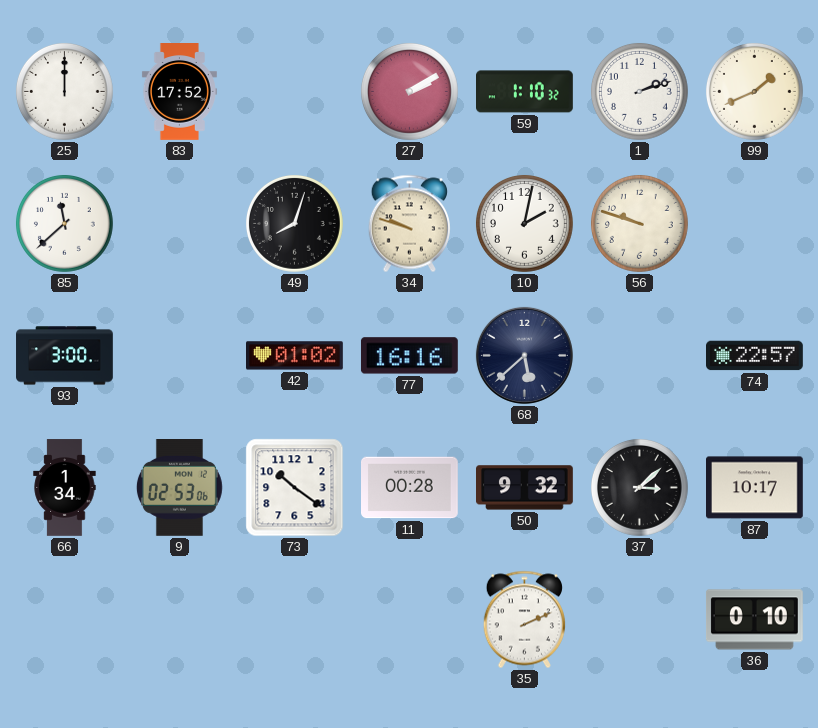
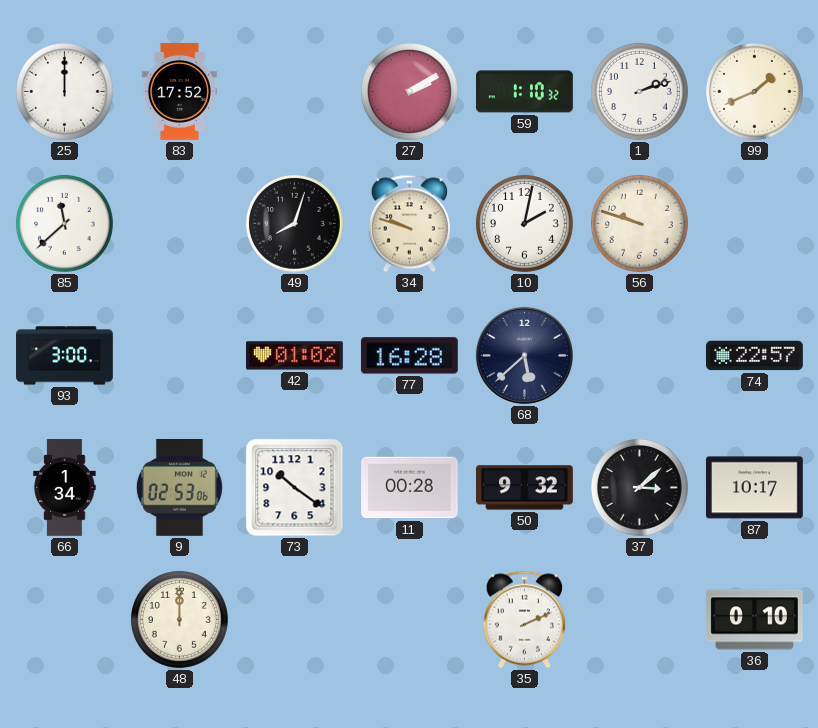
77: 16:16 -> 16:28
48: none -> 12:00
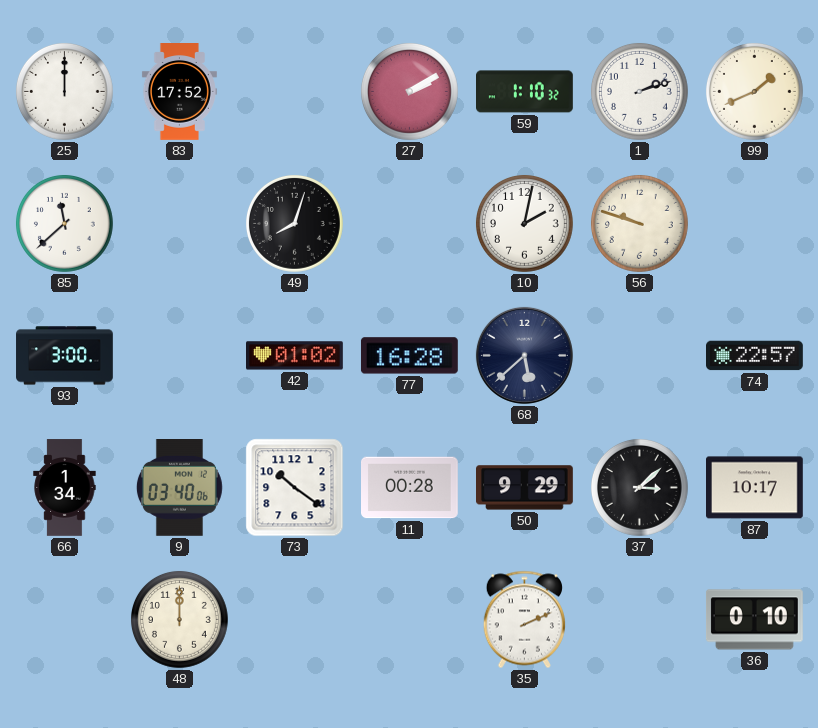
34: 9:48 -> none
9: 02:53 -> 03:40
50: 9:32 -> 9:29
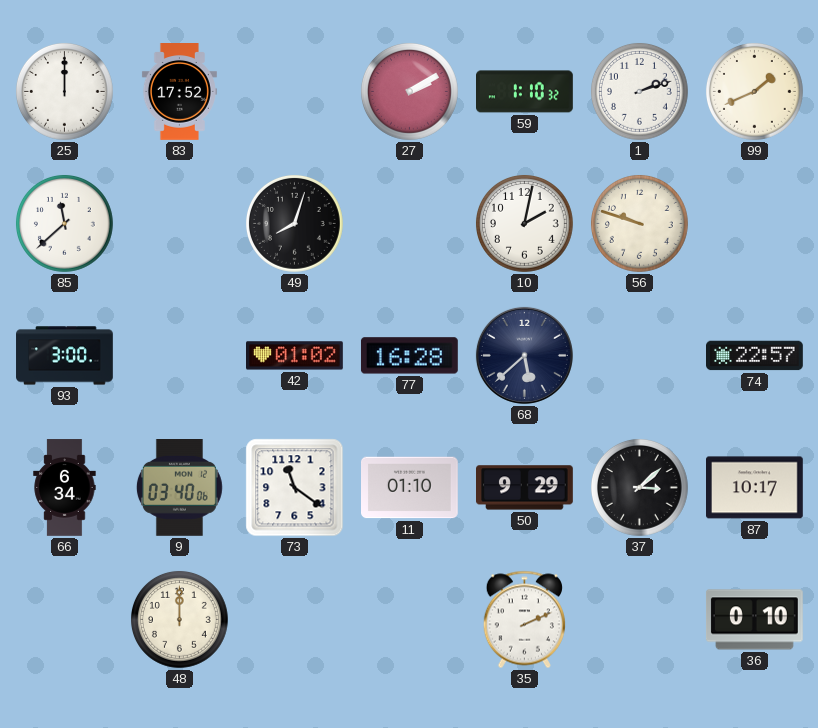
66: 1:34 -> 6:34
73: 10:21 -> 11:21
11: 00:28 -> 01:10
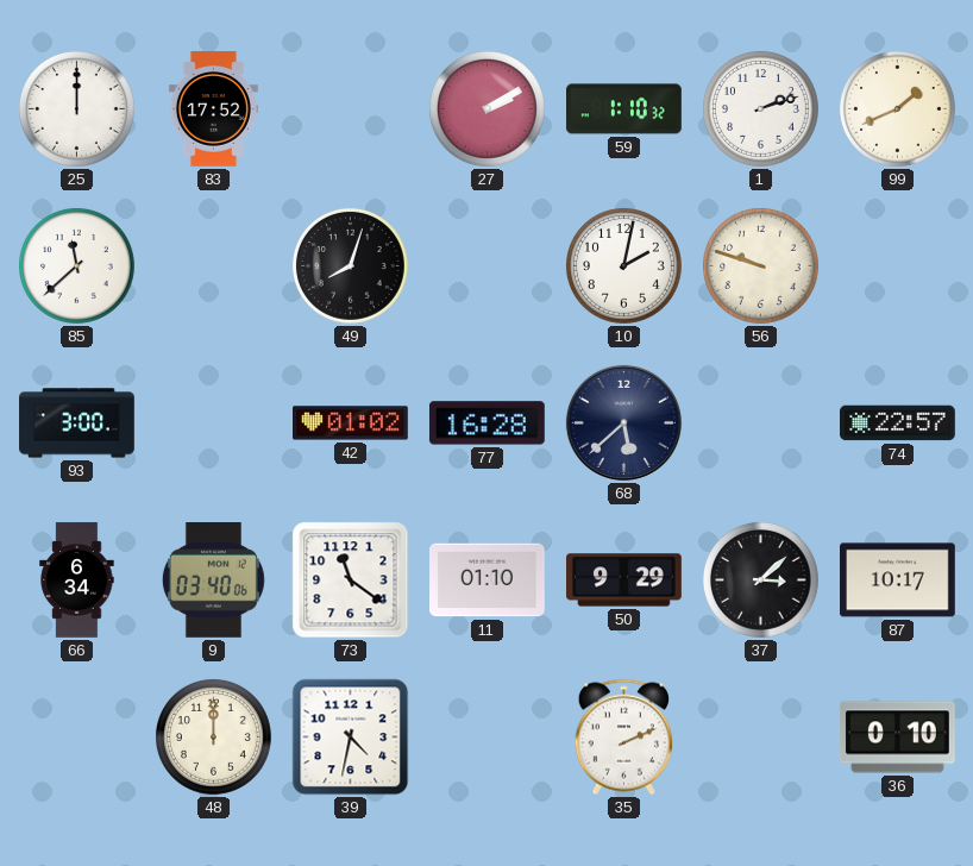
39: none -> 4:32
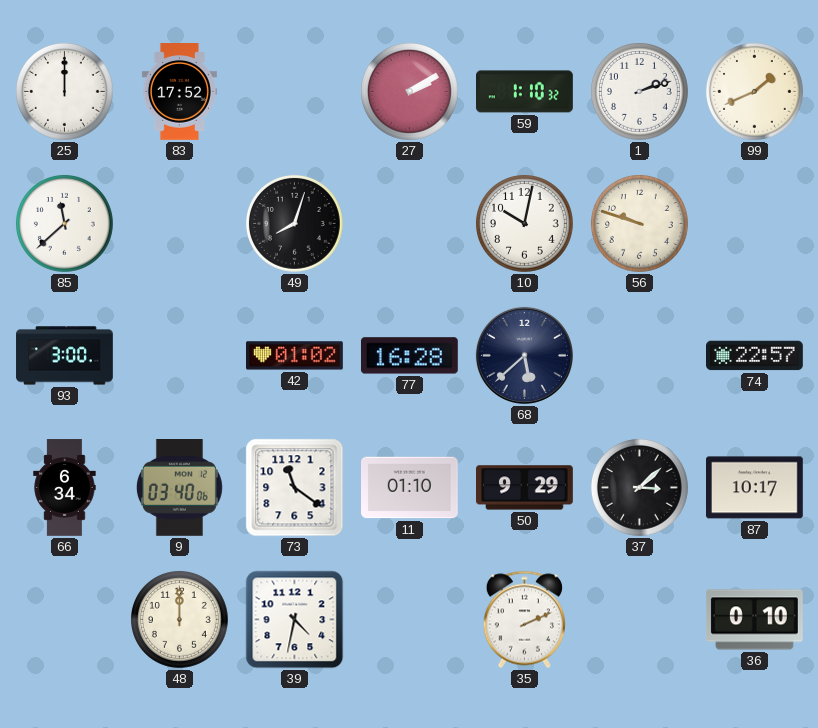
10: 2:02 -> 10:02
